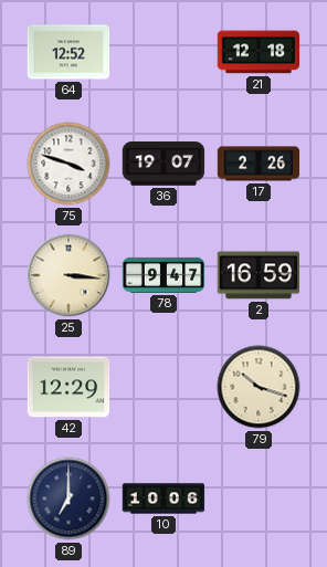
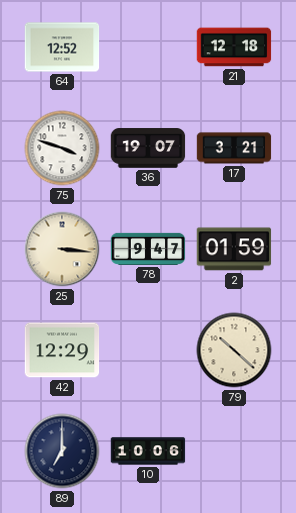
17: 2:26 -> 3:21
2: 16:59 -> 01:59
79: 10:18 -> 10:22
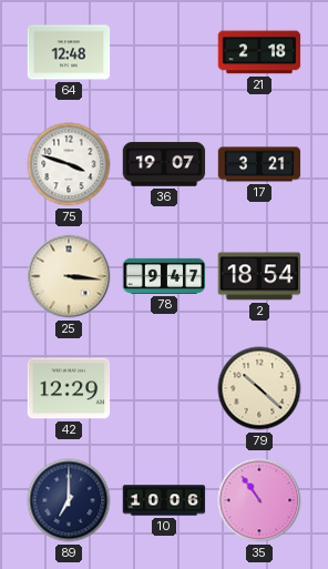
64: 12:52 -> 12:48
21: 12:18 -> 2:18
2: 01:59 -> 18:54
35: none -> 10:54
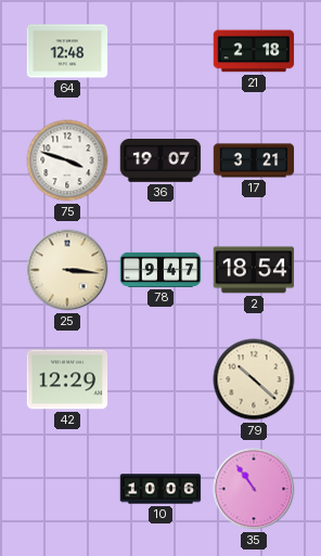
89: 7:00 -> none
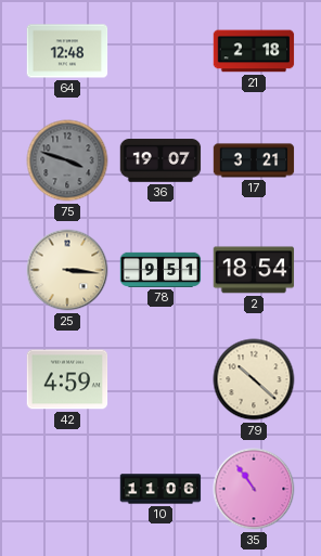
75 dial: white -> grey
78: 9:47 -> 9:51
42: 12:29 -> 4:59
10: 10:06 -> 11:06
